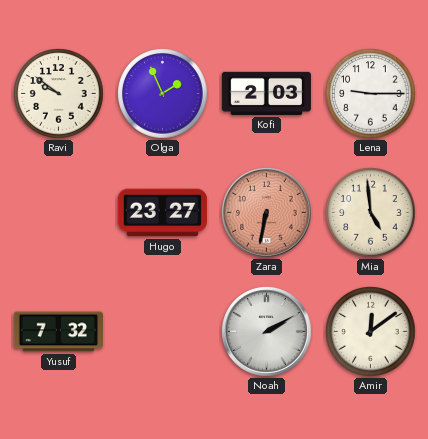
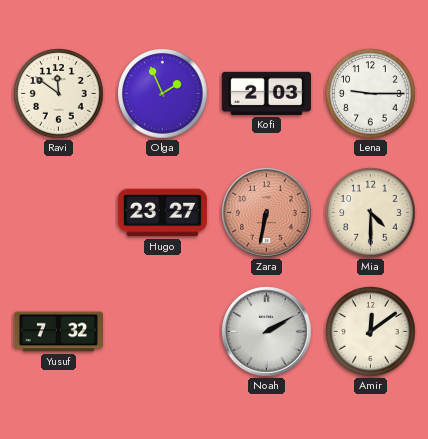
Ravi: 9:51 -> 11:51
Mia: 4:59 -> 4:30
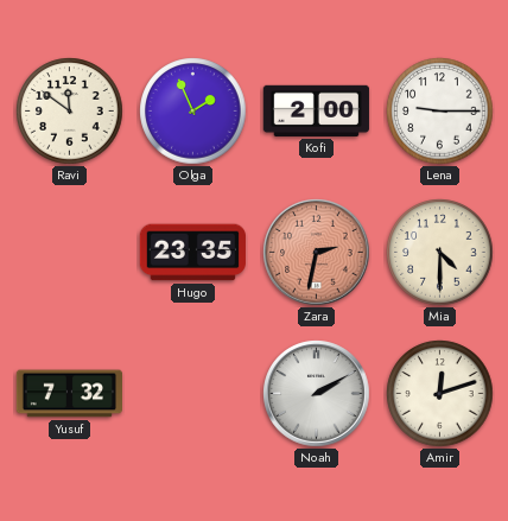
Kofi: 2:03 -> 2:00
Hugo: 23:27 -> 23:35
Zara: 6:32 -> 2:32
Amir: 12:09 -> 12:12
